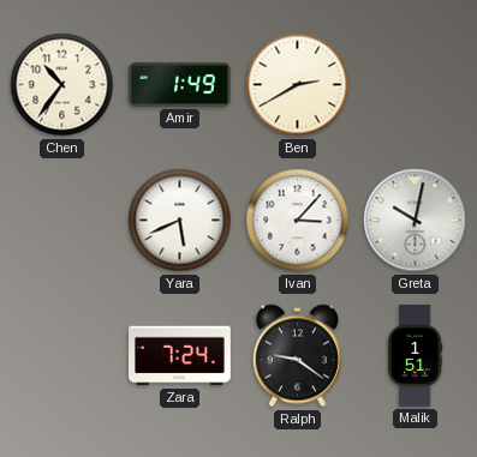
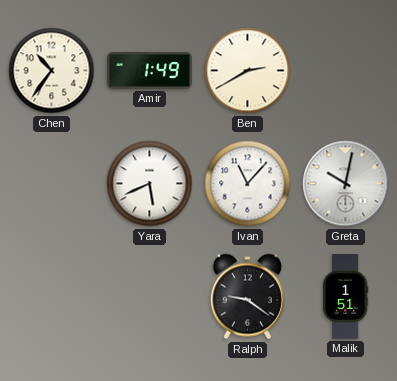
Ivan: 3:07 -> 11:07
Zara: 7:24 -> none
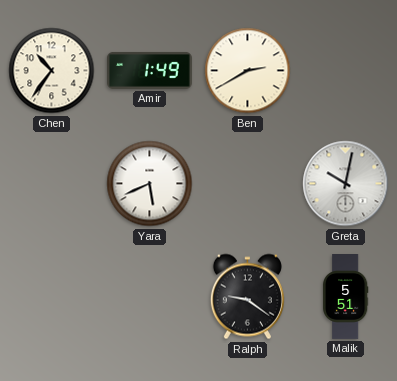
Ivan: 11:07 -> none
Malik: 1:51 -> 5:51
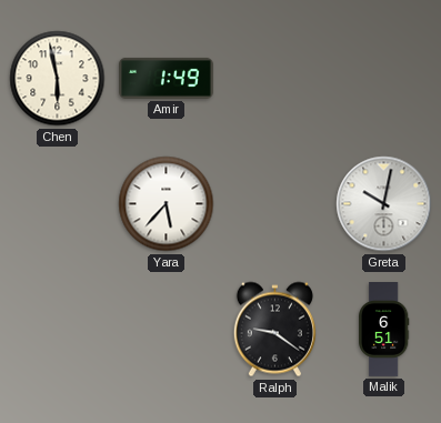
Chen: 10:36 -> 5:58
Ben: 2:40 -> none
Yara: 5:41 -> 5:37
Malik: 5:51 -> 6:51
